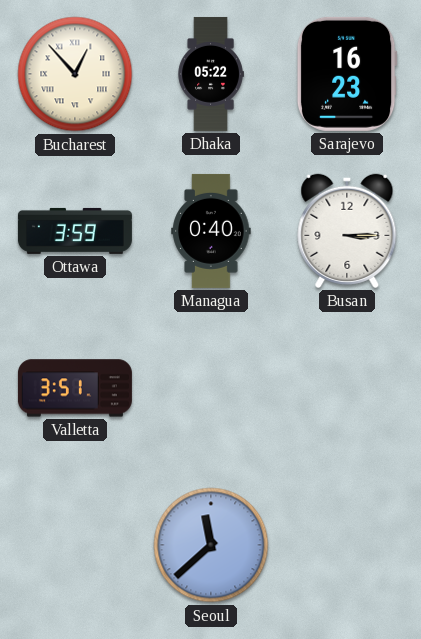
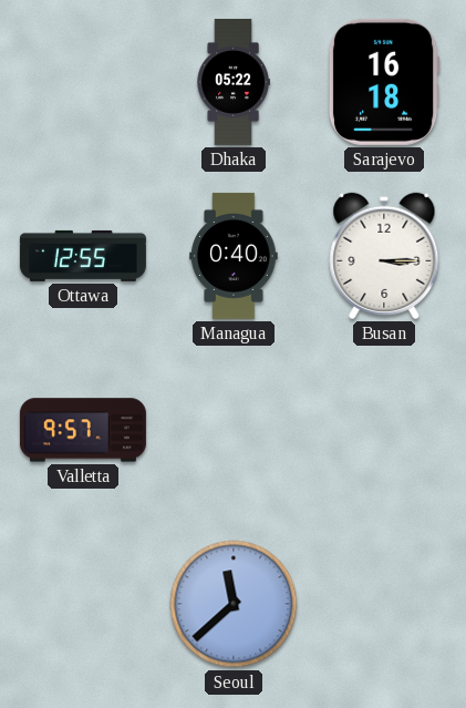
Bucharest: 12:53 -> none
Sarajevo: 16:23 -> 16:18
Ottawa: 3:59 -> 12:55
Valletta: 3:51 -> 9:57
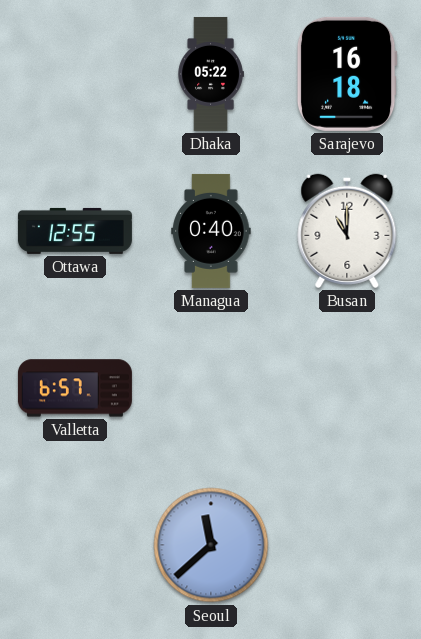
Busan: 3:15 -> 11:00
Valletta: 9:57 -> 6:57
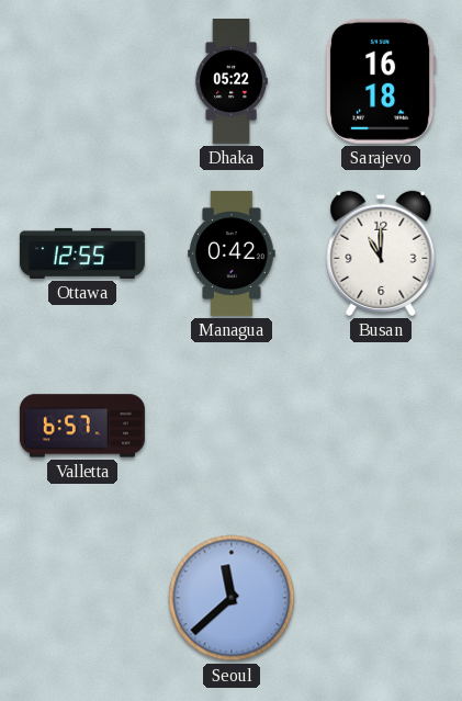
Managua: 0:40 -> 0:42
